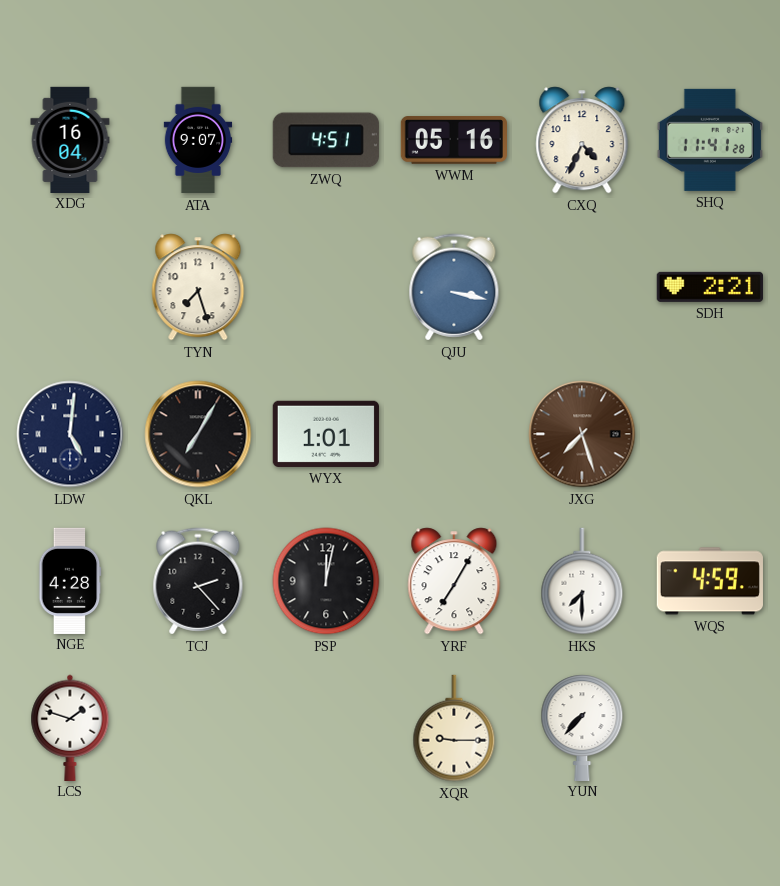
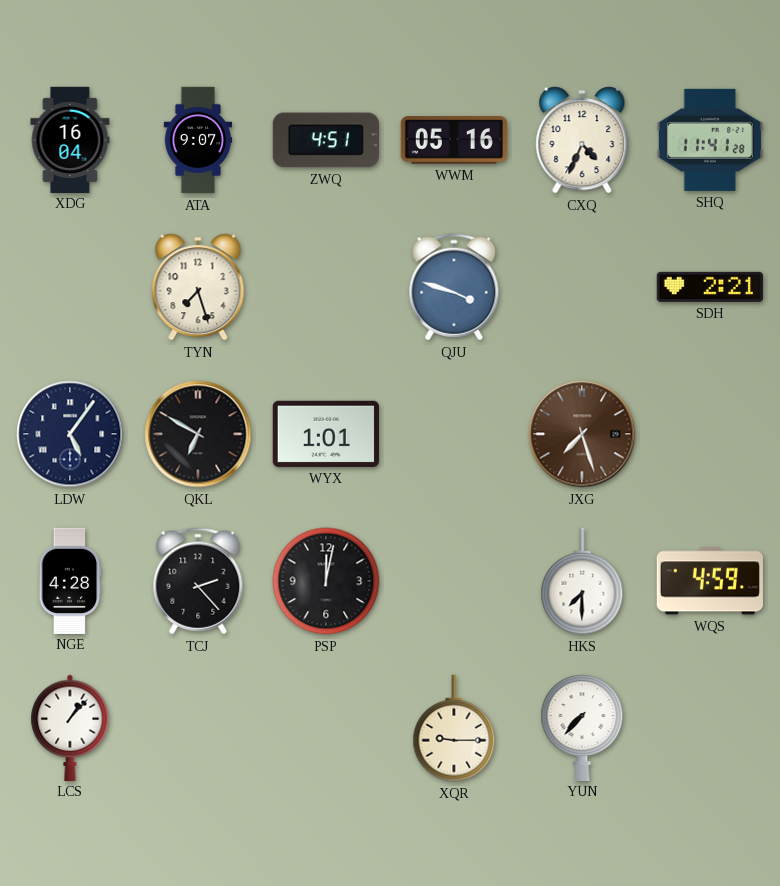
QJU: 3:17 -> 3:48
LDW: 5:01 -> 5:06
QKL: 7:05 -> 6:50
YRF: 7:05 -> none
LCS: 1:48 -> 1:07
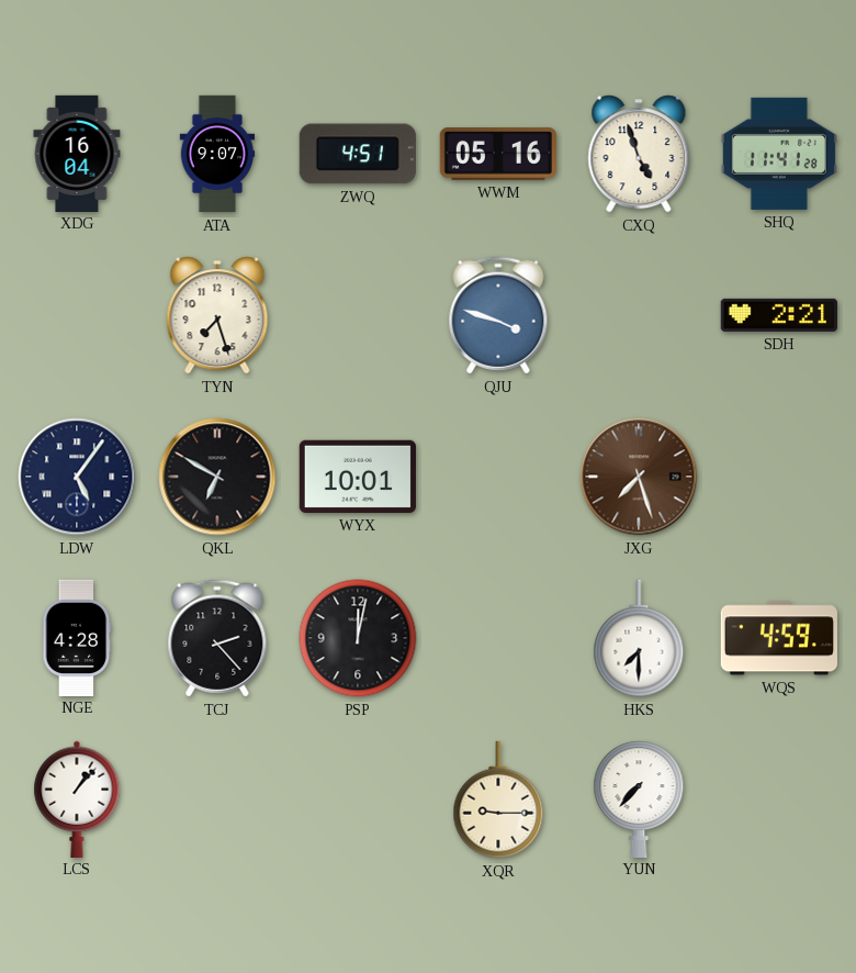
CXQ: 4:34 -> 4:57
WYX: 1:01 -> 10:01
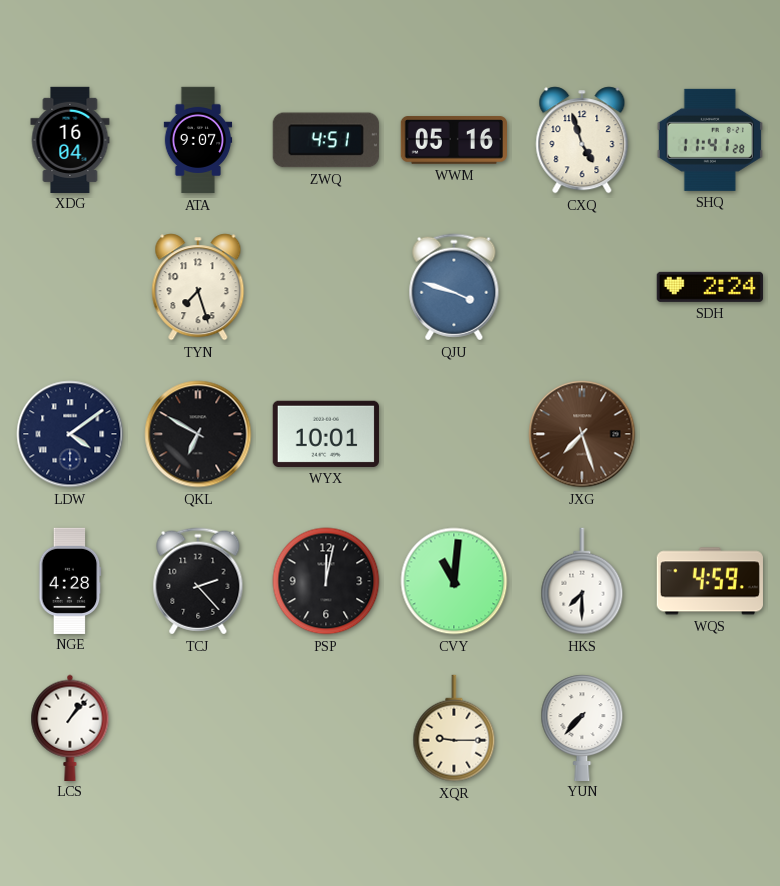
SDH: 2:21 -> 2:24
LDW: 5:06 -> 4:09
CVY: none -> 11:01
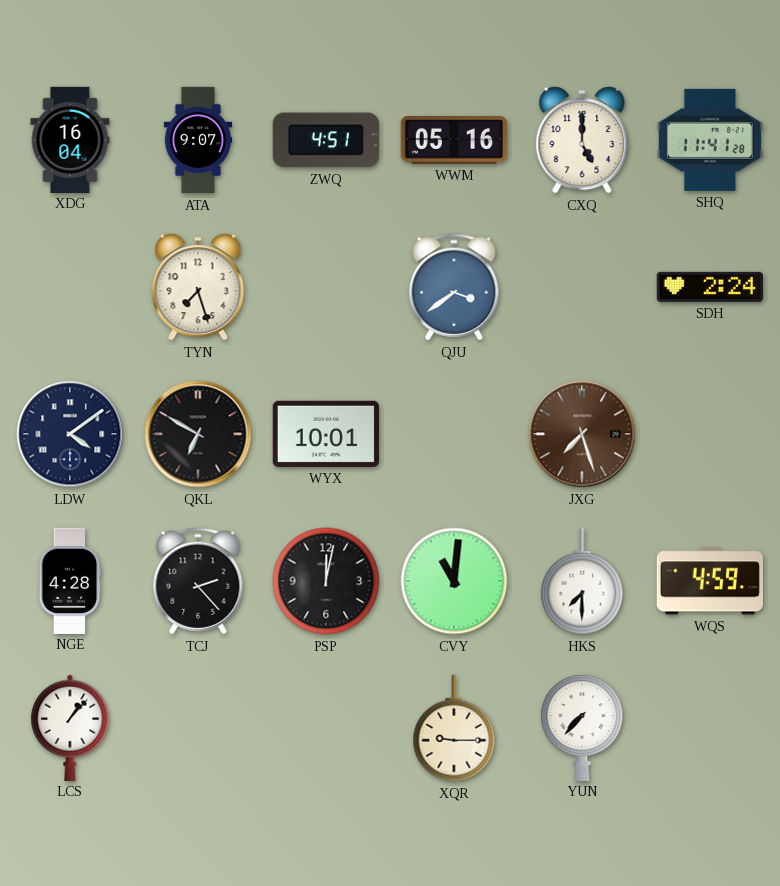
CXQ: 4:57 -> 5:00
QJU: 3:48 -> 3:39
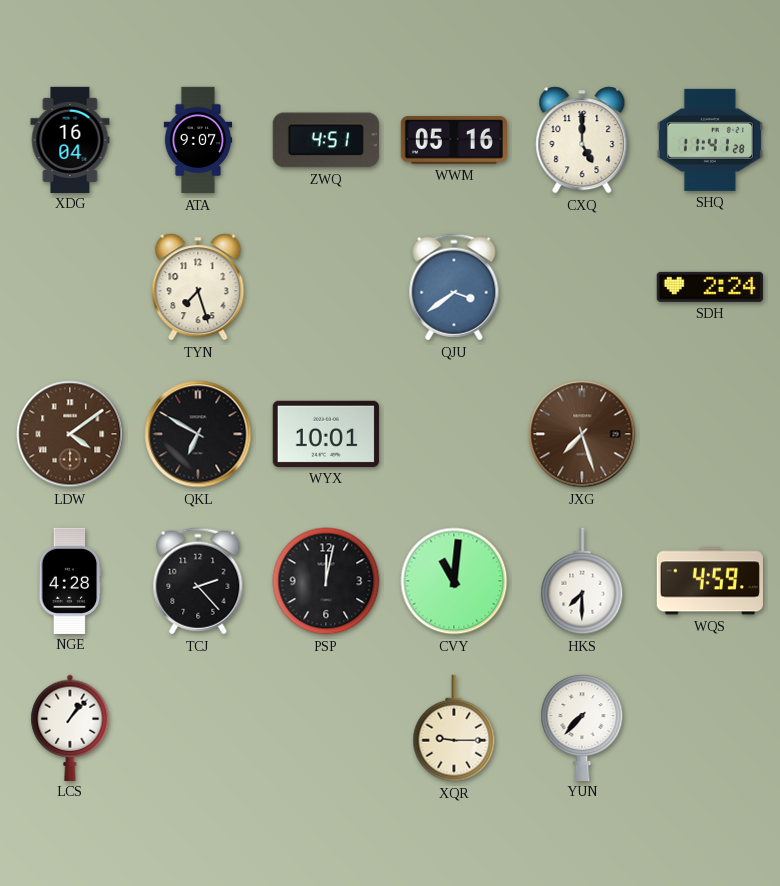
LDW dial: navy -> brown
